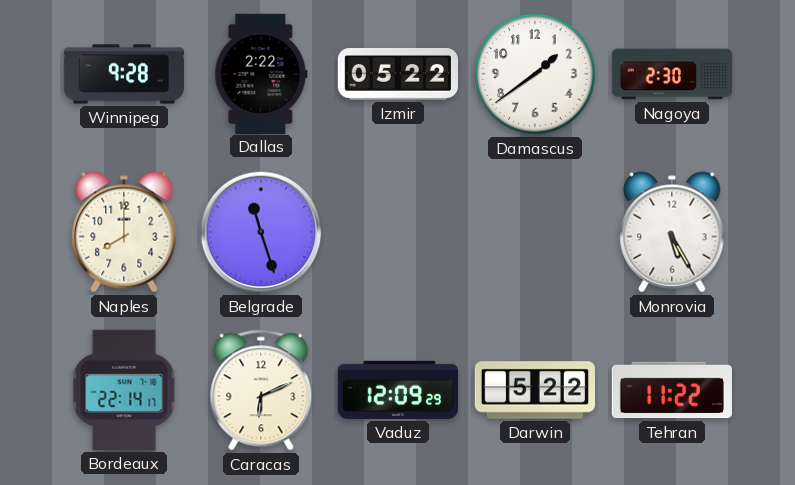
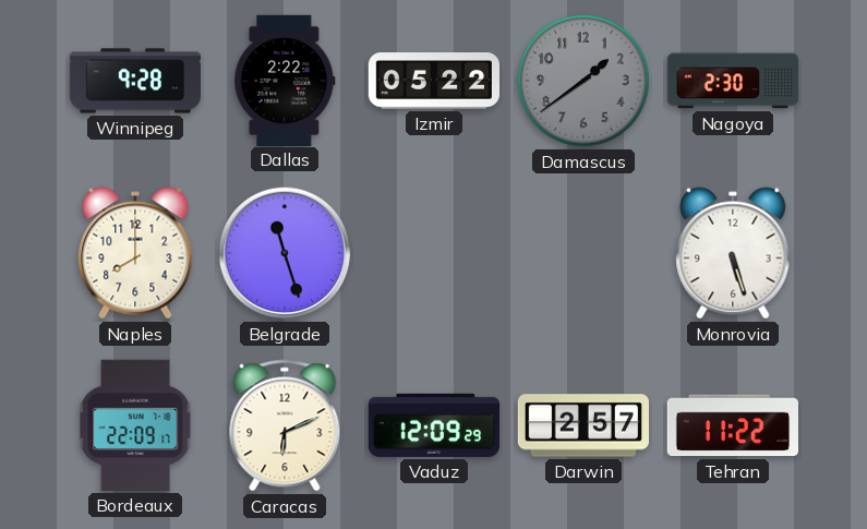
Damascus dial: white -> grey
Monrovia: 5:25 -> 5:27
Bordeaux: 22:14 -> 22:09
Darwin: 5:22 -> 2:57
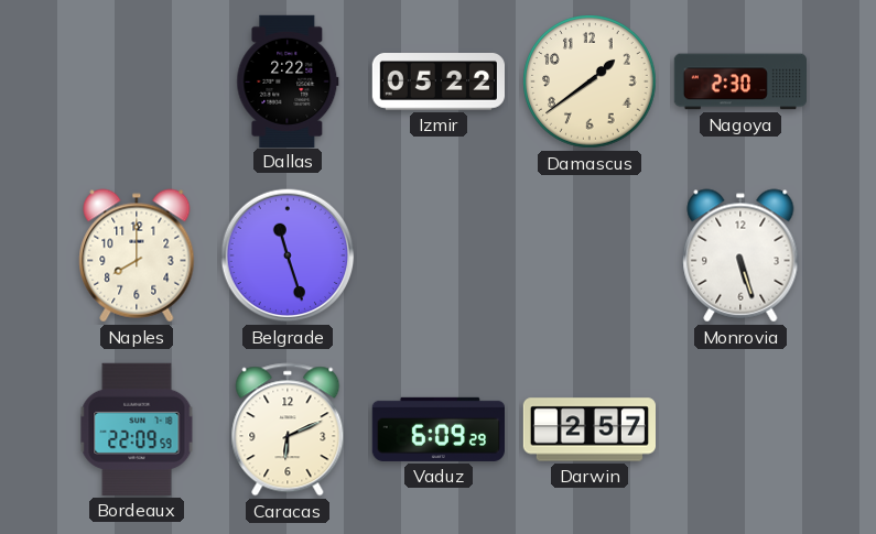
Winnipeg: 9:28 -> none
Damascus dial: grey -> cream
Bordeaux: 22:09:17 -> 22:09:59
Vaduz: 12:09 -> 6:09
Tehran: 11:22 -> none
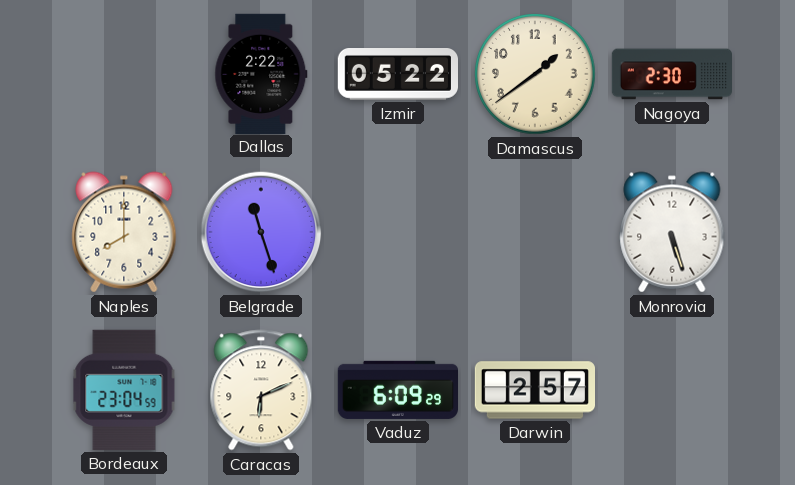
Bordeaux: 22:09 -> 23:04
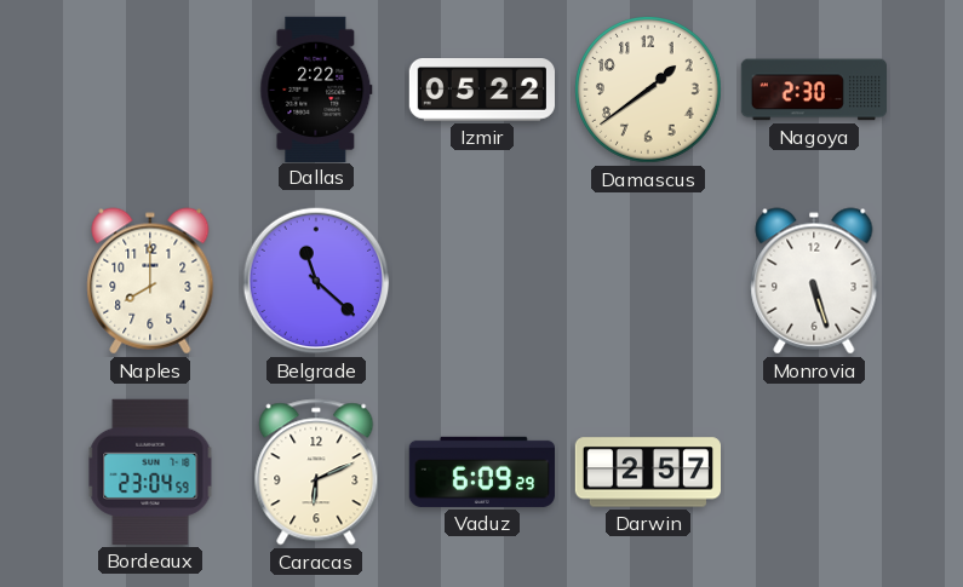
Belgrade: 11:27 -> 11:22
